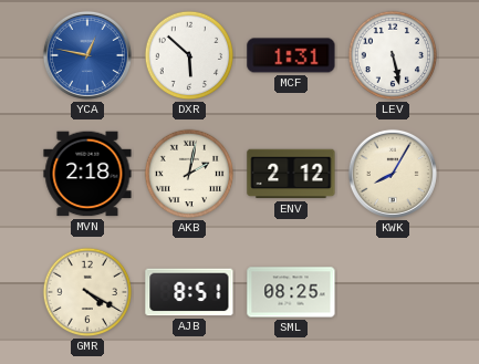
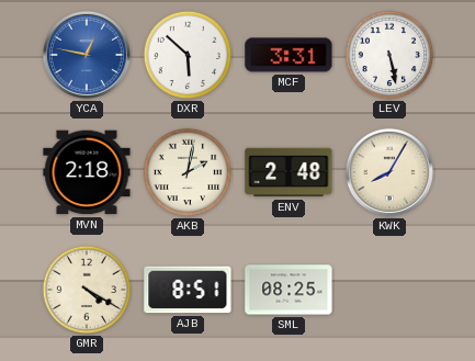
MCF: 1:31 -> 3:31
ENV: 2:12 -> 2:48
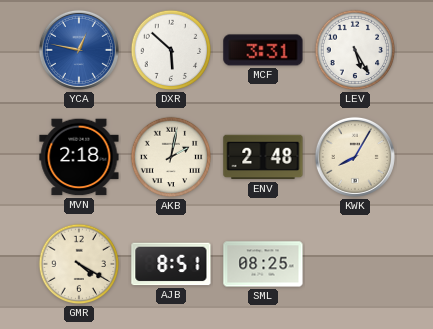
LEV: 5:28 -> 5:25
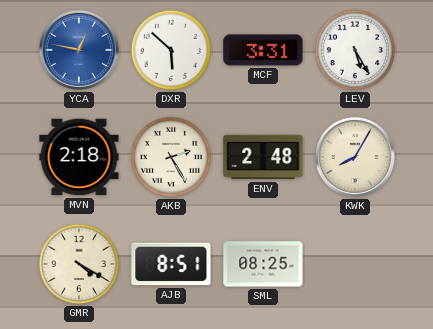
AKB: 2:02 -> 2:25
